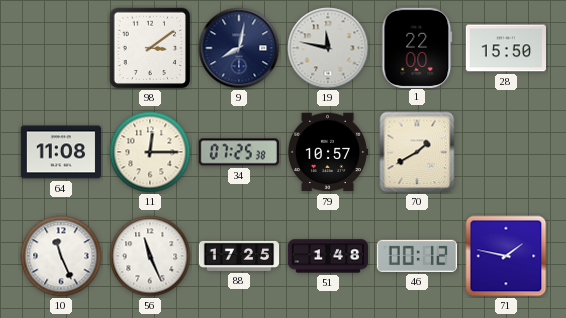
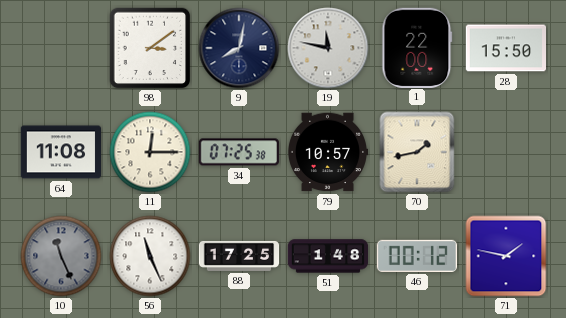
70: 1:40 -> 1:43
10 dial: white -> grey
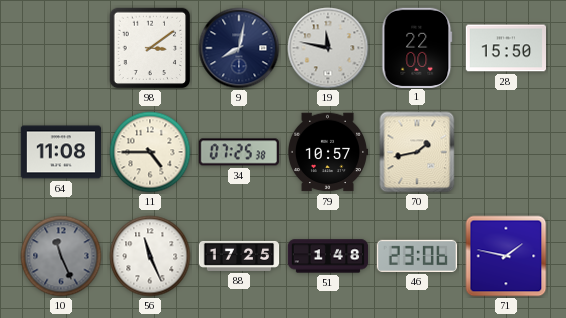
11: 12:15 -> 4:45
46: 00:12 -> 23:06
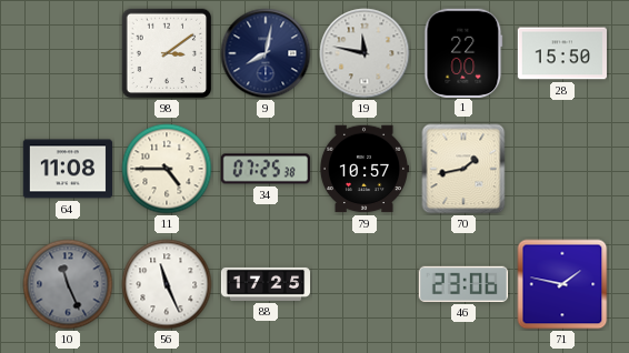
51: 1:48 -> none
